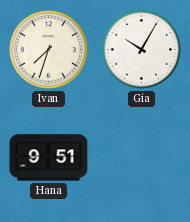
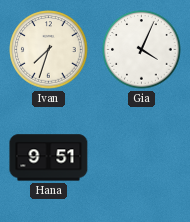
Gia: 10:05 -> 4:04
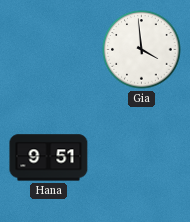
Ivan: 7:33 -> none
Gia: 4:04 -> 3:59
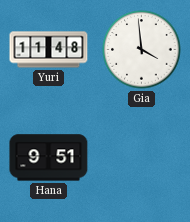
Yuri: none -> 11:48
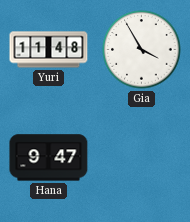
Gia: 3:59 -> 3:55
Hana: 9:51 -> 9:47
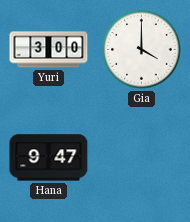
Yuri: 11:48 -> 3:00
Gia: 3:55 -> 4:00
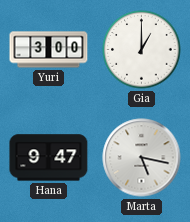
Gia: 4:00 -> 1:00
Marta: none -> 5:17
